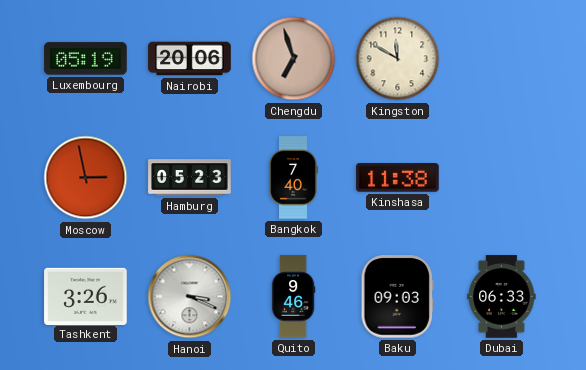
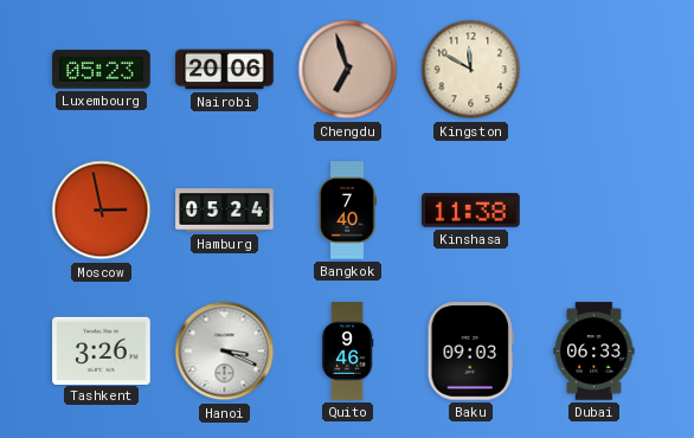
Luxembourg: 05:19 -> 05:23
Hamburg: 05:23 -> 05:24
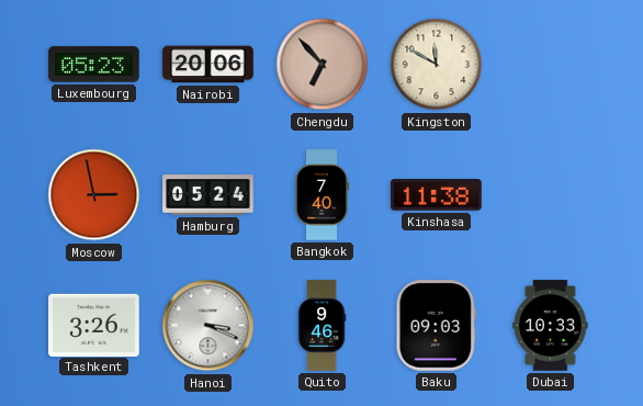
Chengdu: 6:57 -> 6:53
Dubai: 06:33 -> 10:33
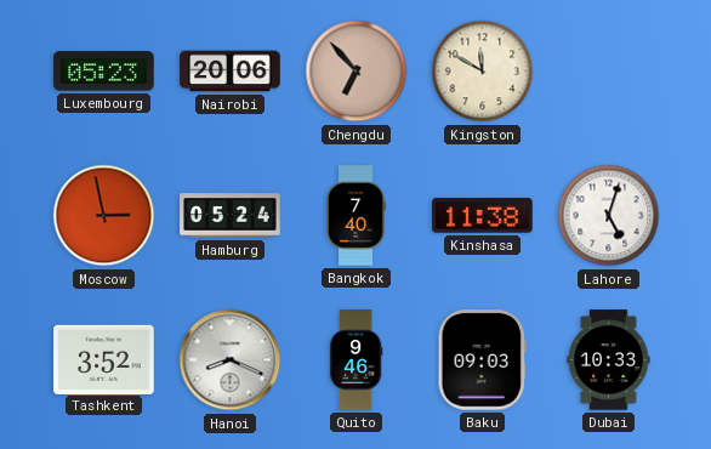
Lahore: none -> 5:03
Tashkent: 3:26 -> 3:52
Hanoi: 3:19 -> 8:19
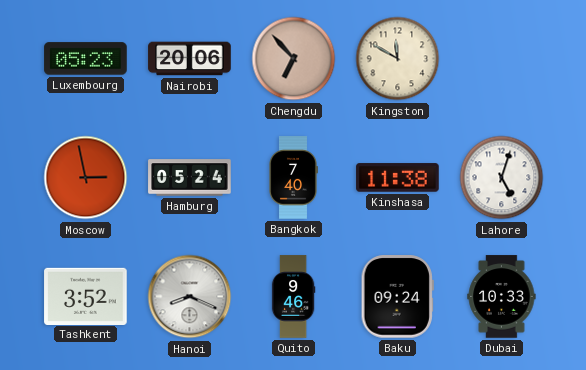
Baku: 09:03 -> 09:24
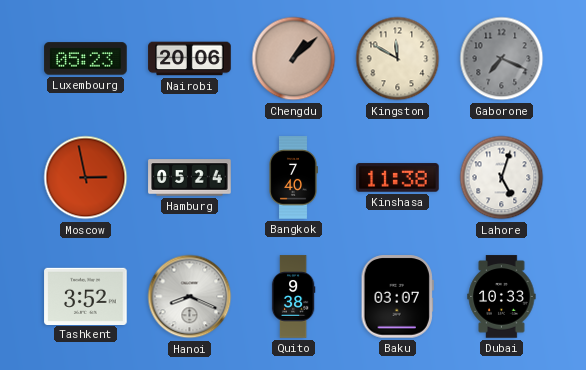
Chengdu: 6:53 -> 1:08
Gaborone: none -> 7:19
Quito: 9:46 -> 9:38
Baku: 09:24 -> 03:07
